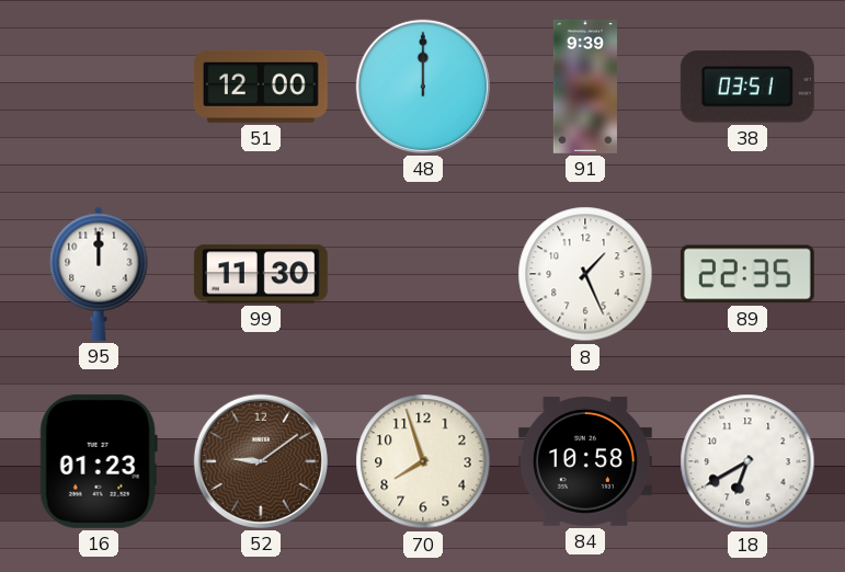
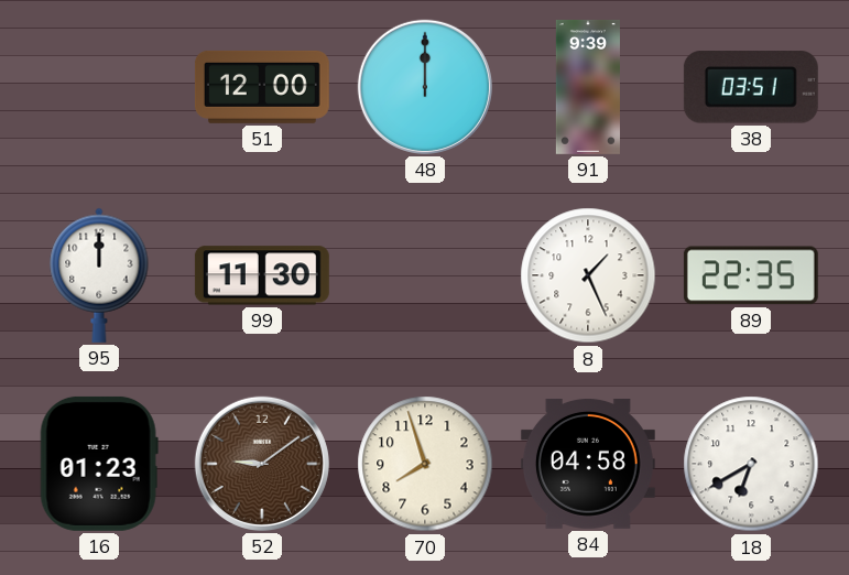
84: 10:58 -> 04:58
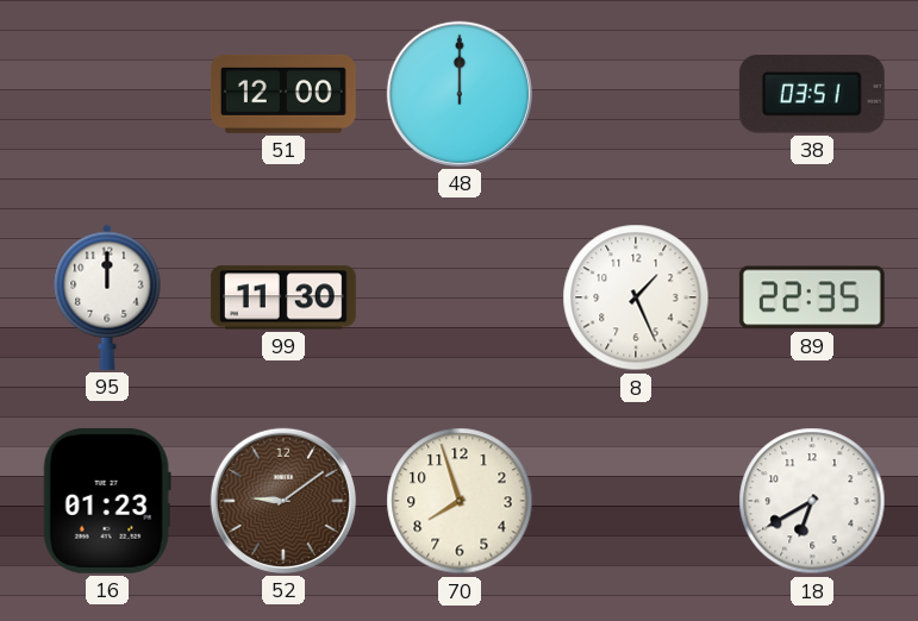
91: 9:39 -> none
84: 04:58 -> none
